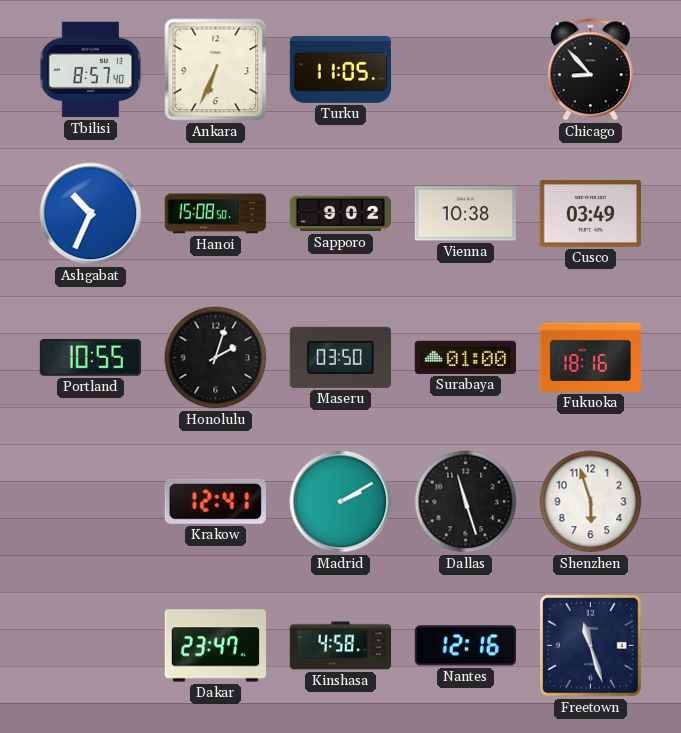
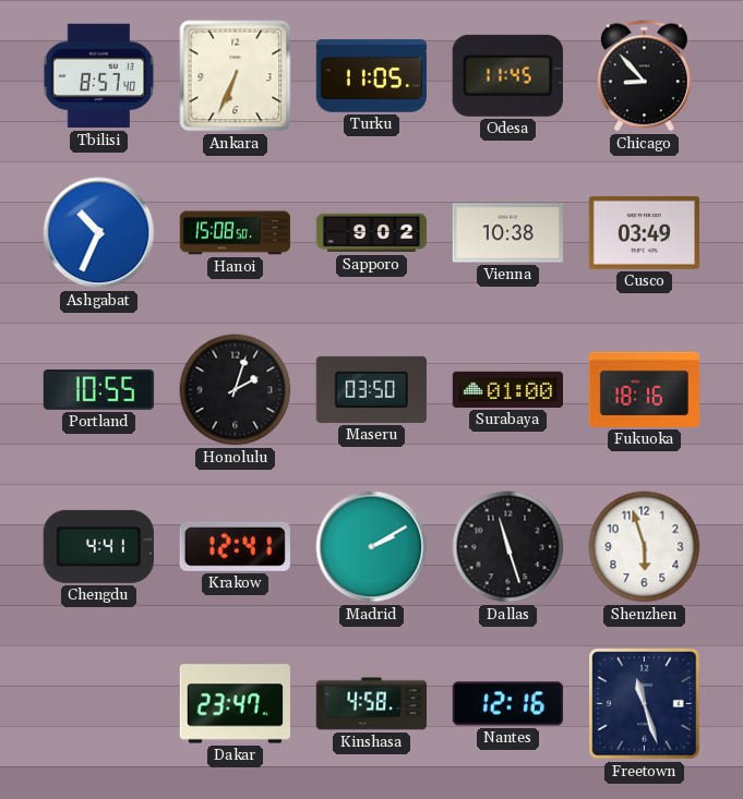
Odesa: none -> 11:45
Chengdu: none -> 4:41
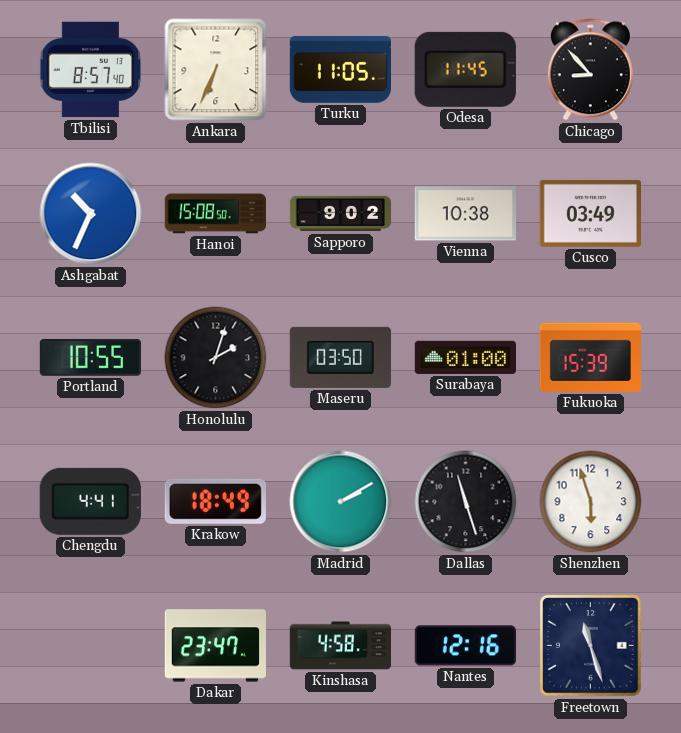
Fukuoka: 18:16 -> 15:39
Krakow: 12:41 -> 18:49
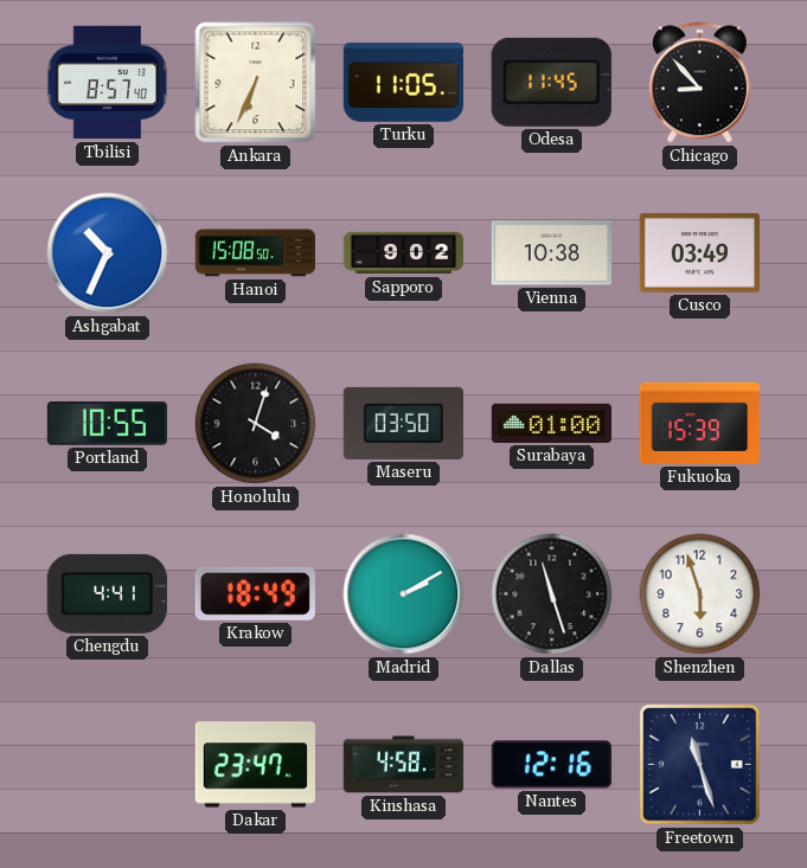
Honolulu: 2:03 -> 4:03
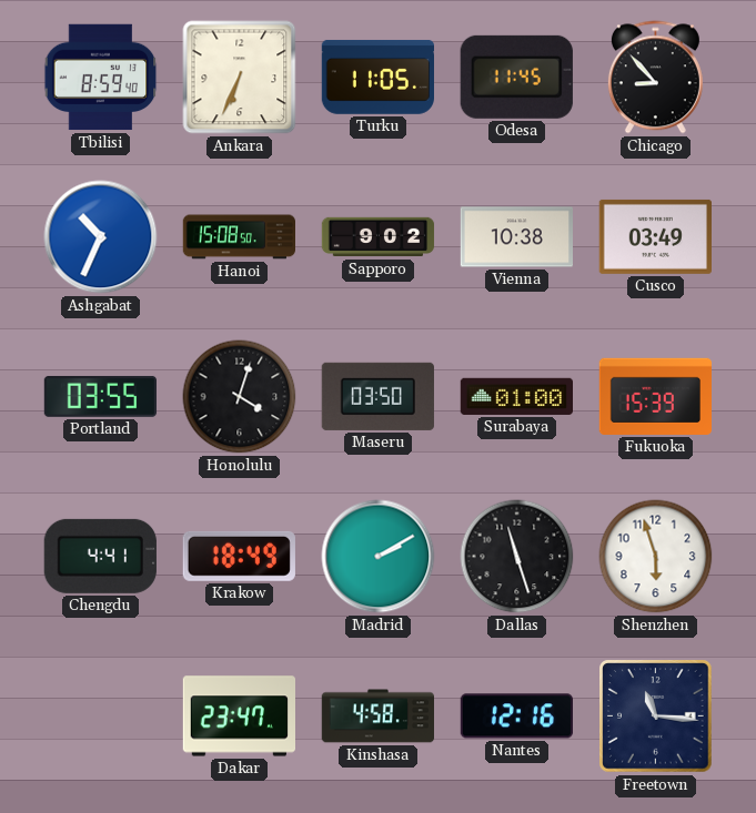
Tbilisi: 8:57 -> 8:59
Portland: 10:55 -> 03:55
Freetown: 11:27 -> 11:16
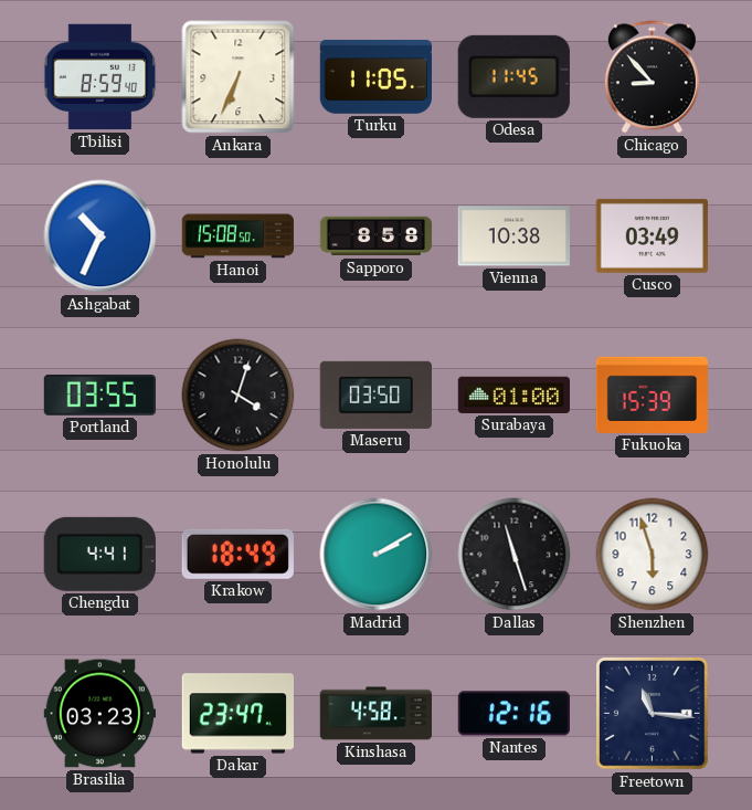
Sapporo: 9:02 -> 8:58
Brasilia: none -> 03:23
